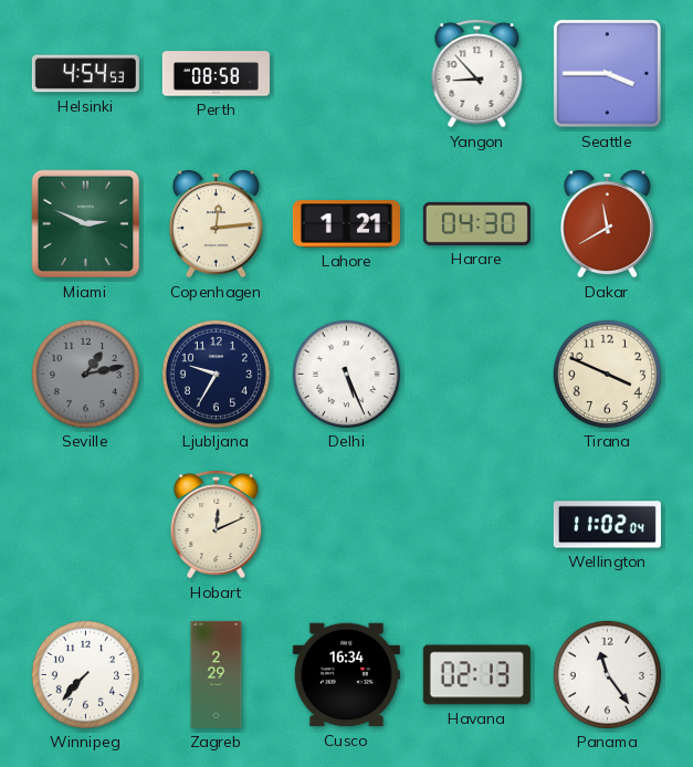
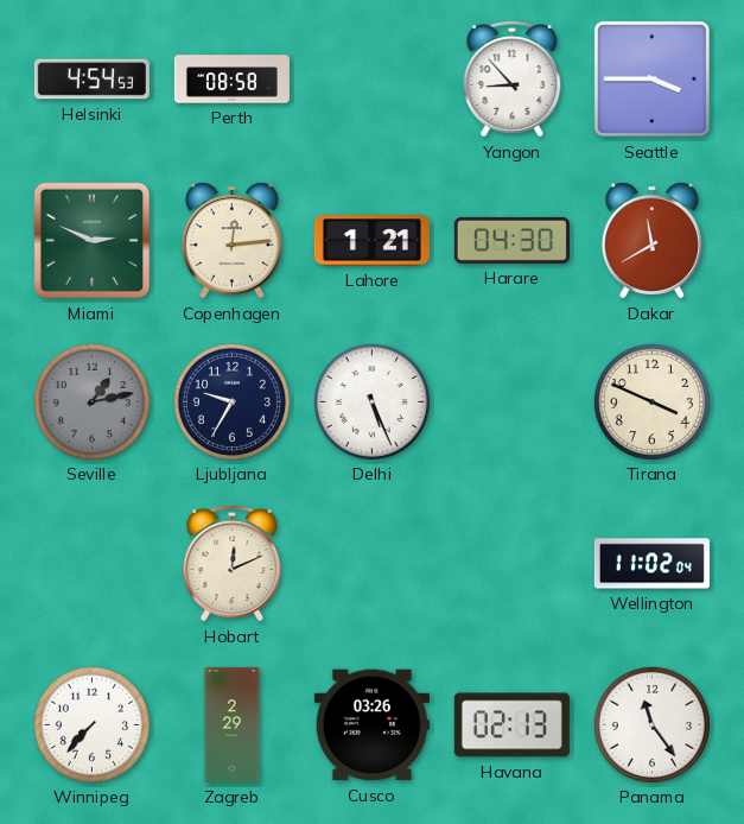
Cusco: 16:34 -> 03:26
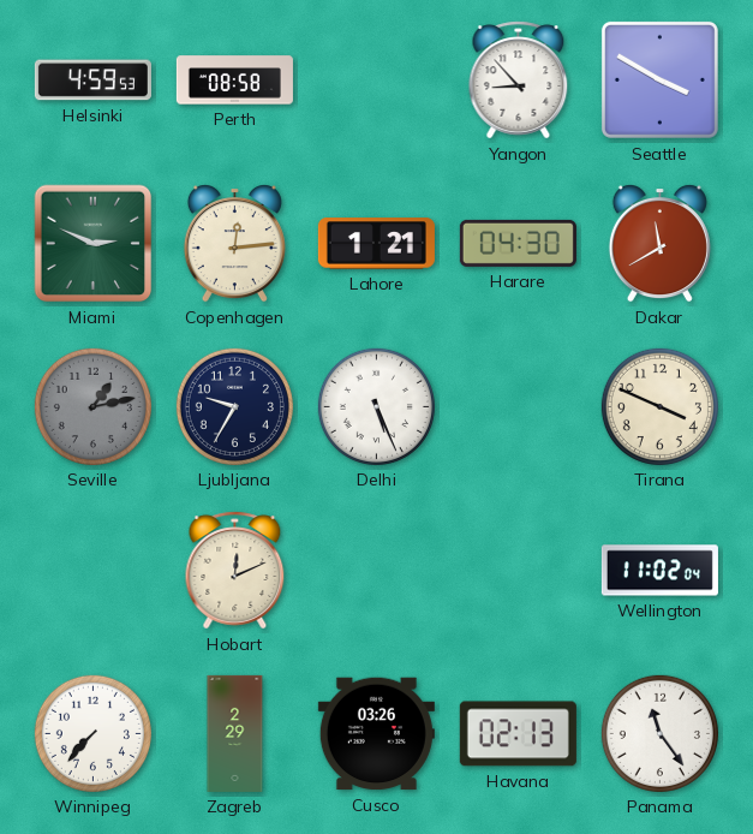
Helsinki: 4:54 -> 4:59
Seattle: 3:45 -> 3:50
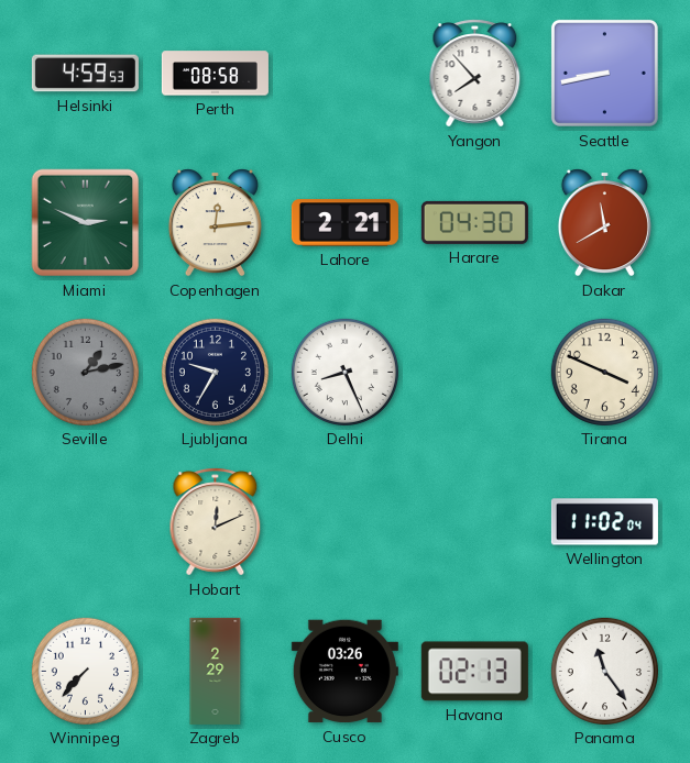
Yangon: 8:53 -> 7:53
Seattle: 3:50 -> 8:43
Lahore: 1:21 -> 2:21
Delhi: 5:26 -> 8:26
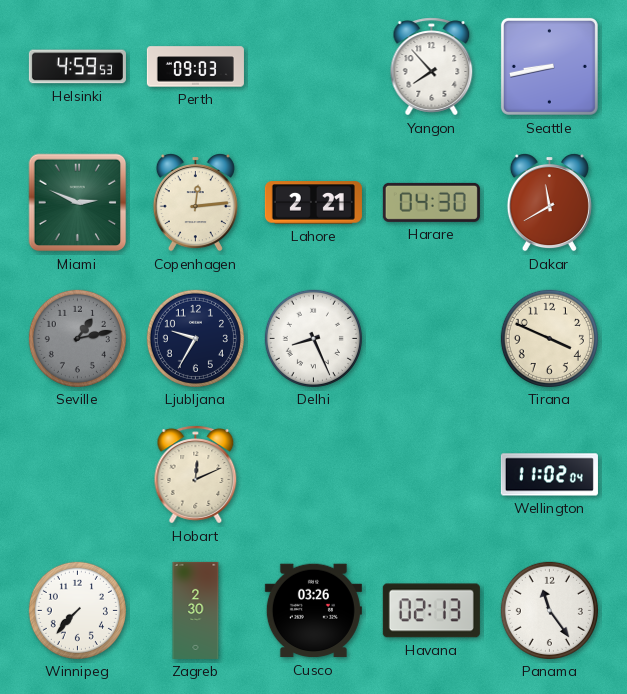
Perth: 08:58 -> 09:03
Zagreb: 2:29 -> 2:30
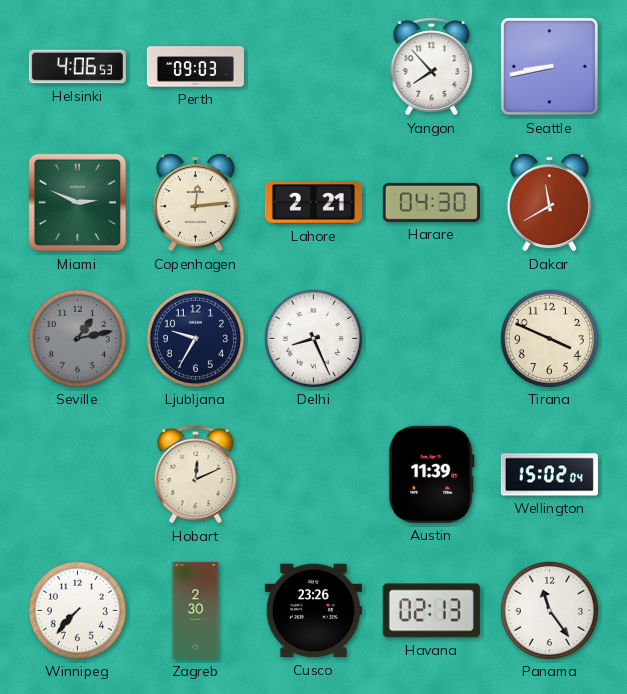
Helsinki: 4:59 -> 4:06
Austin: none -> 11:39
Wellington: 11:02 -> 15:02
Cusco: 03:26 -> 23:26
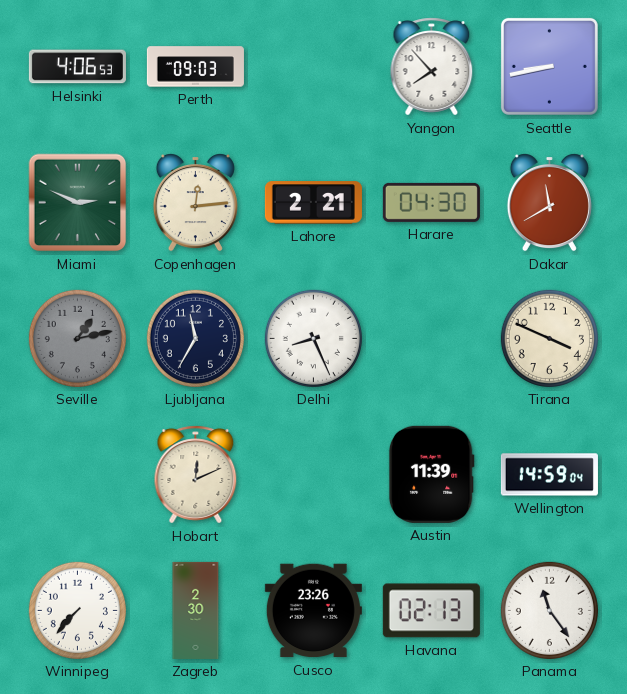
Ljubljana: 9:35 -> 11:35
Wellington: 15:02 -> 14:59
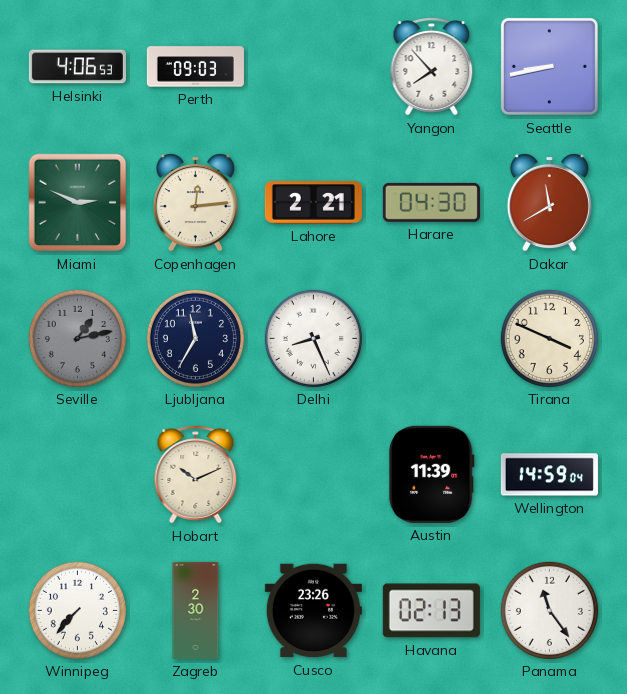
Hobart: 12:11 -> 10:11
